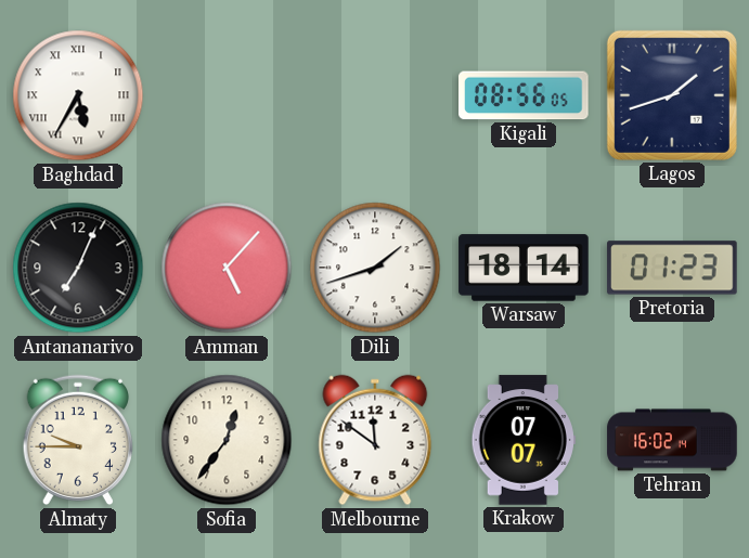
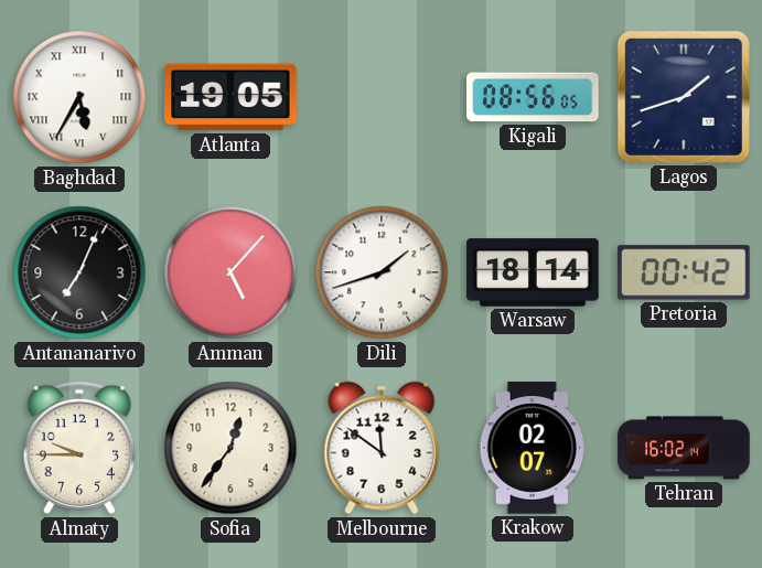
Atlanta: none -> 19:05
Pretoria: 01:23 -> 00:42
Krakow: 07:07 -> 02:07
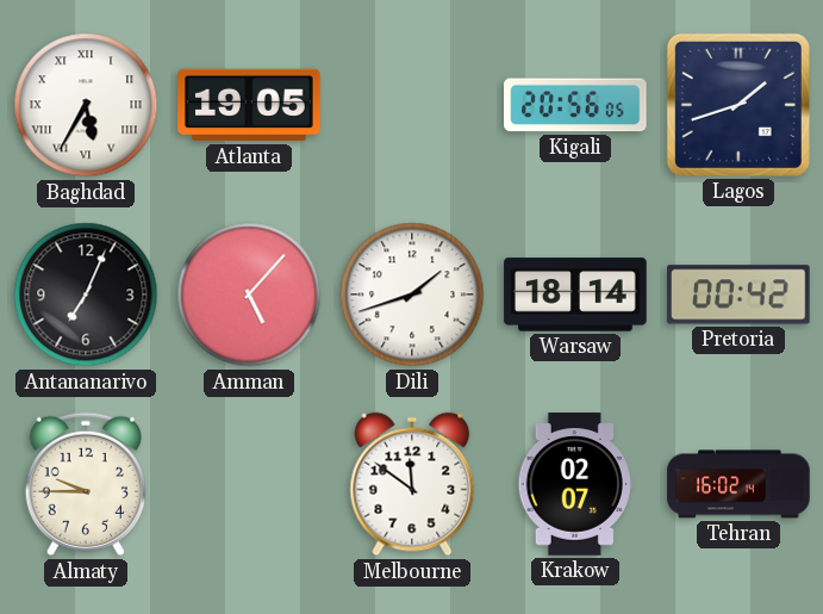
Kigali: 08:56 -> 20:56
Sofia: 12:36 -> none
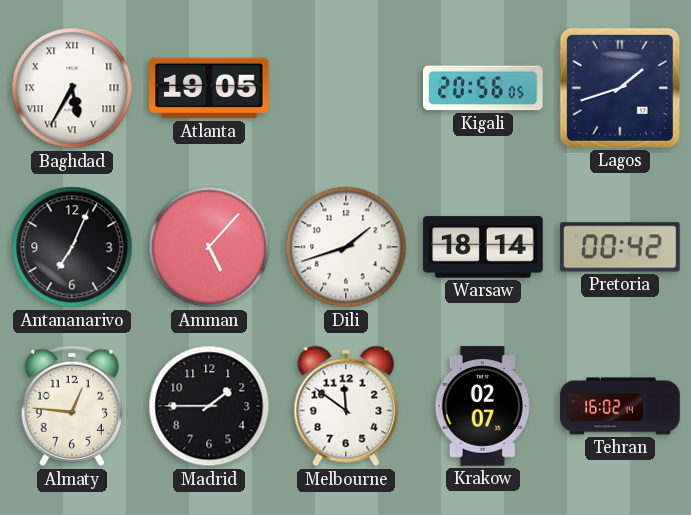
Almaty: 9:45 -> 12:46
Madrid: none -> 1:45
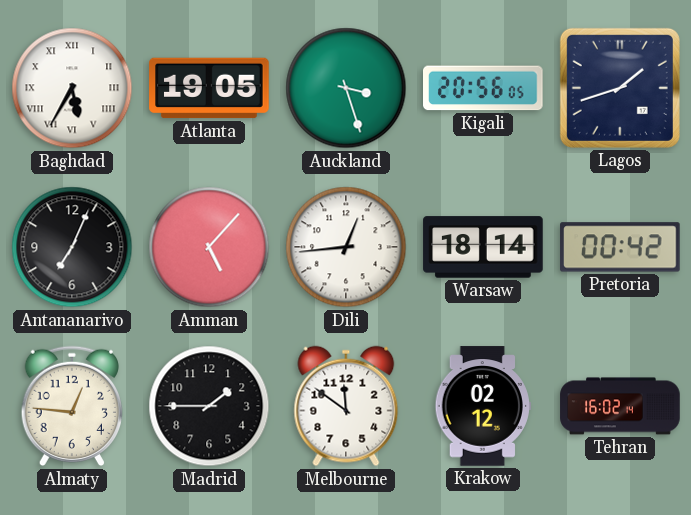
Auckland: none -> 3:27
Dili: 1:42 -> 12:44
Krakow: 02:07 -> 02:12
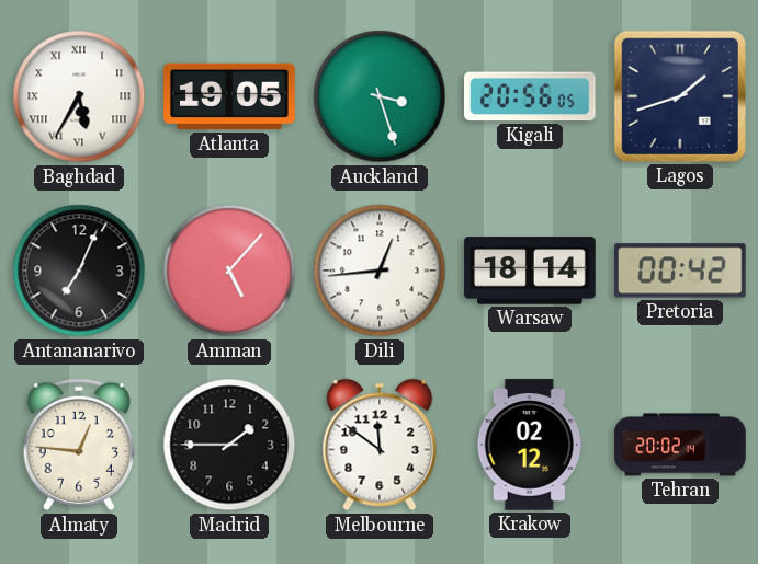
Tehran: 16:02 -> 20:02
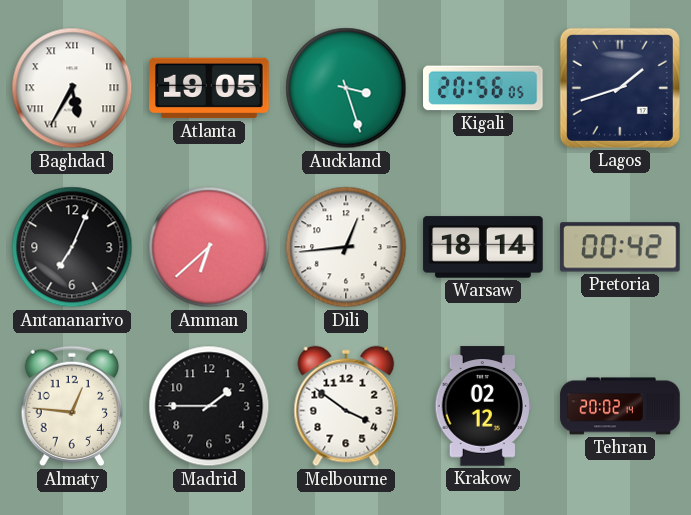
Amman: 5:07 -> 6:38
Melbourne: 11:51 -> 3:51
